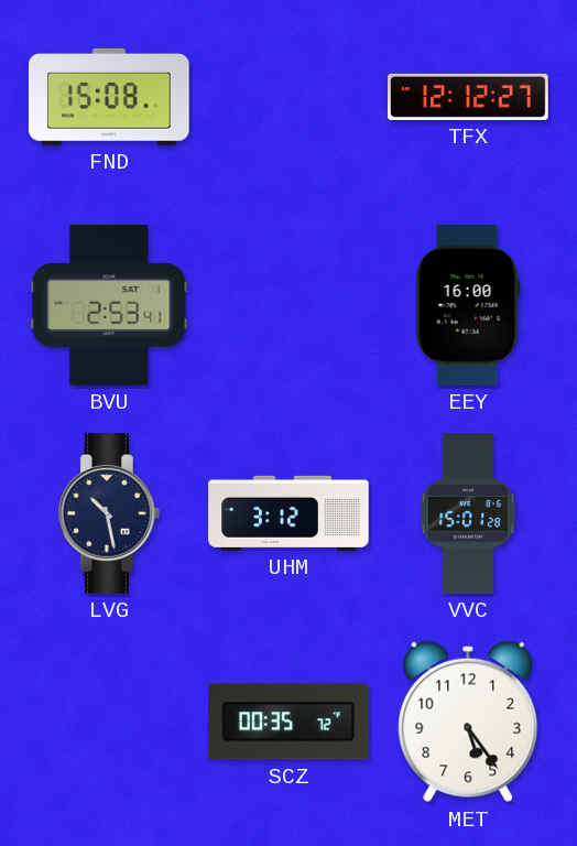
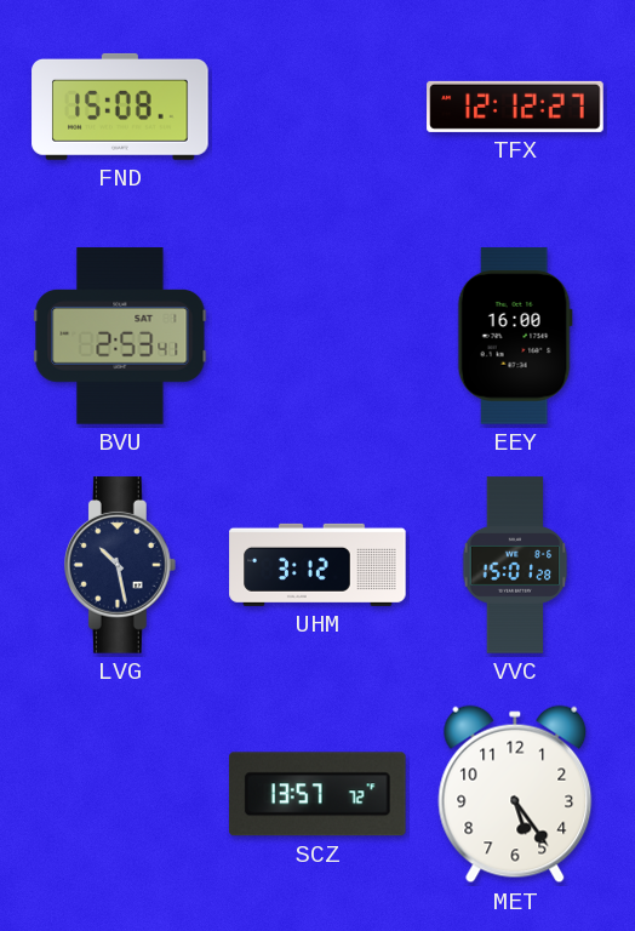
SCZ: 00:35 -> 13:57
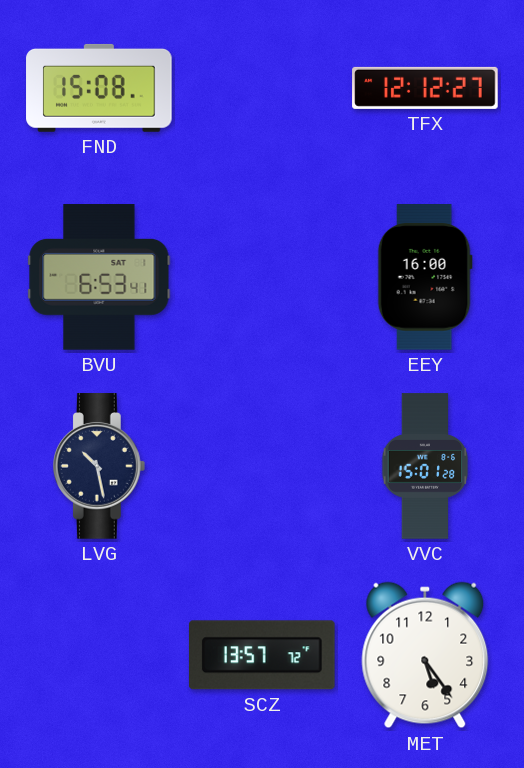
BVU: 2:53 -> 6:53
UHM: 3:12 -> none
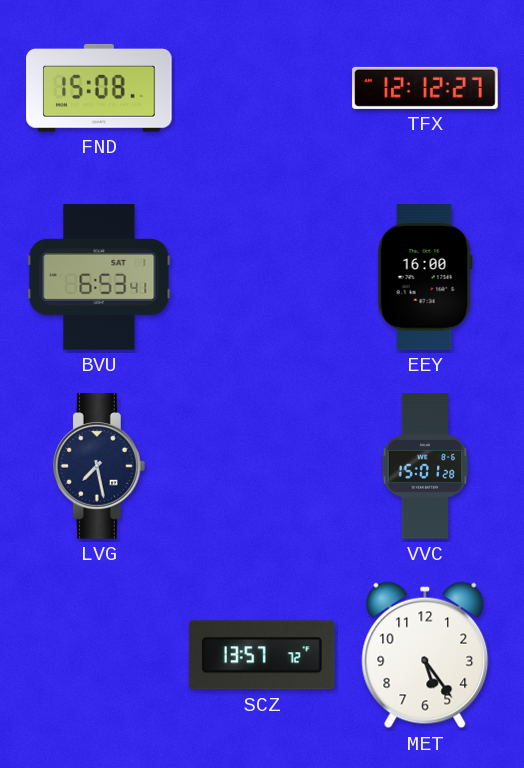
LVG: 10:28 -> 7:28
